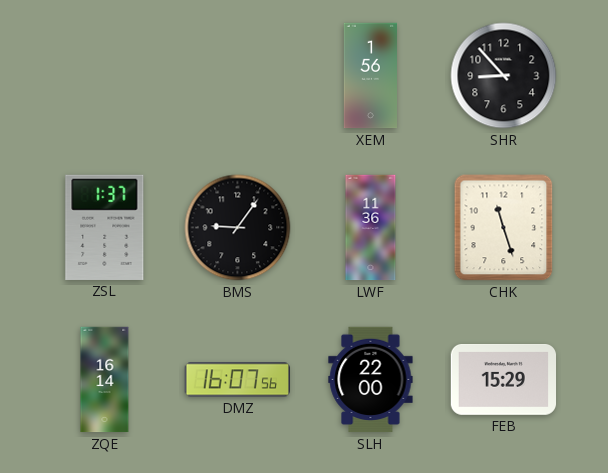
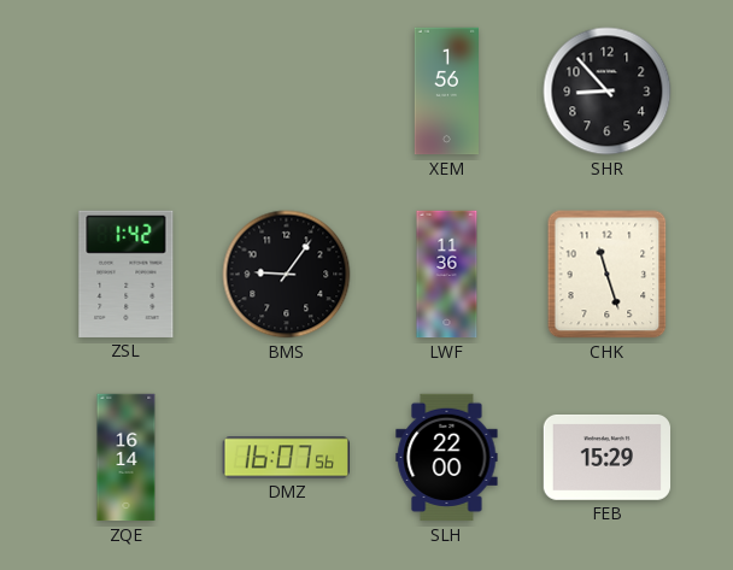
ZSL: 1:37 -> 1:42
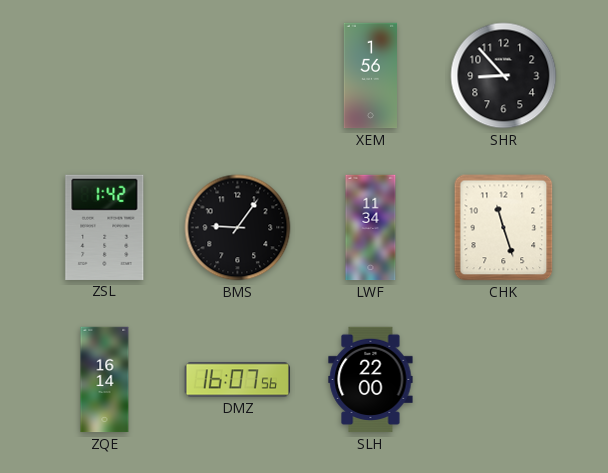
LWF: 11:36 -> 11:34
FEB: 15:29 -> none
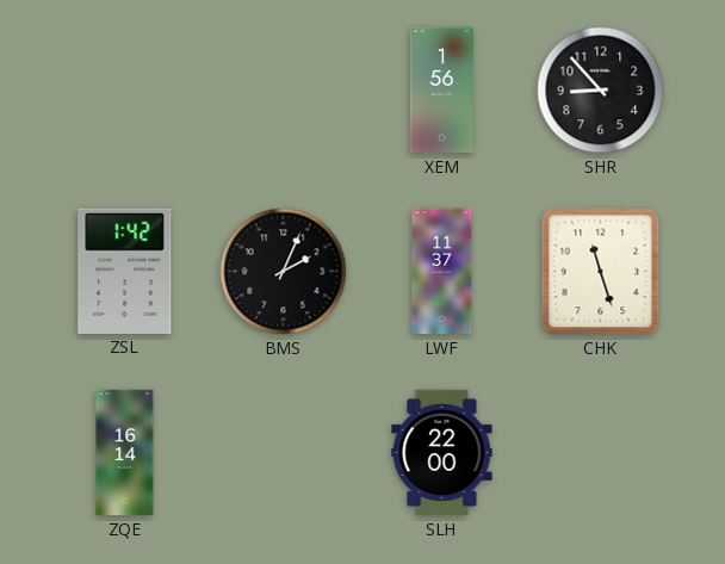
BMS: 9:06 -> 2:04
LWF: 11:34 -> 11:37
DMZ: 16:07 -> none
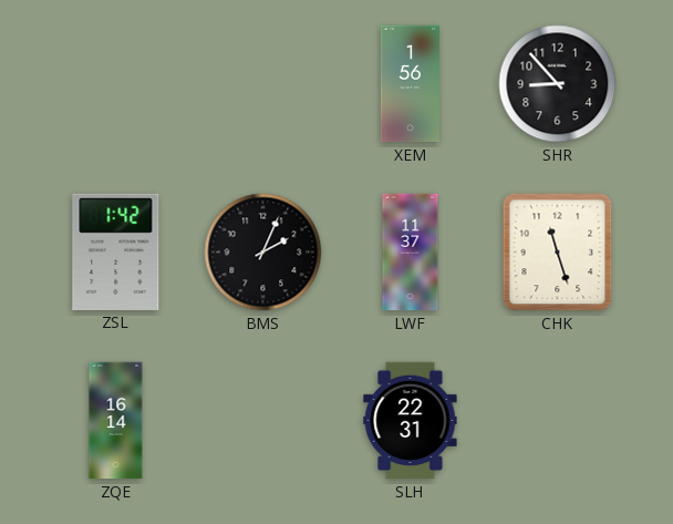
SLH: 22:00 -> 22:31
